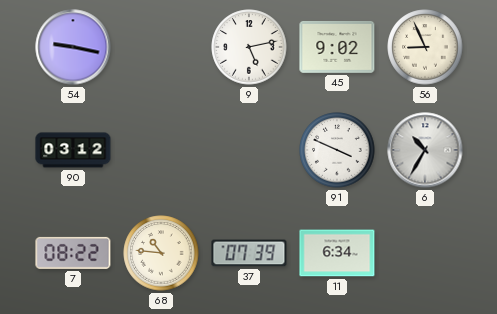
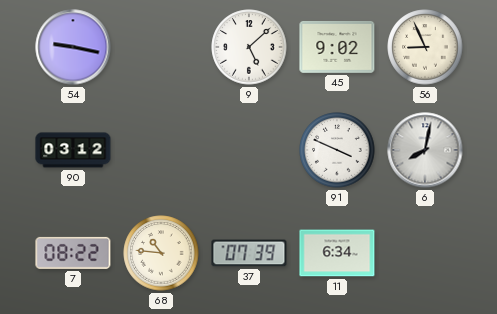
9: 5:13 -> 5:08
6: 10:35 -> 8:02
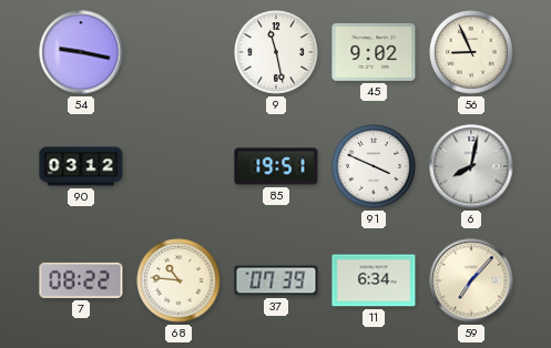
9: 5:08 -> 11:28
85: none -> 19:51
59: none -> 7:07
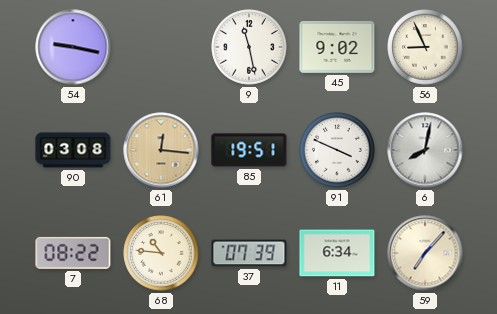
90: 03:12 -> 03:08
61: none -> 12:16
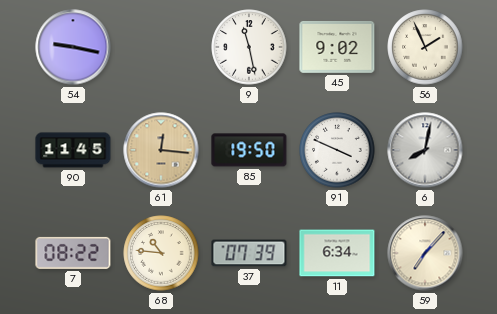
56: 8:56 -> 1:56
90: 03:08 -> 11:45
85: 19:51 -> 19:50
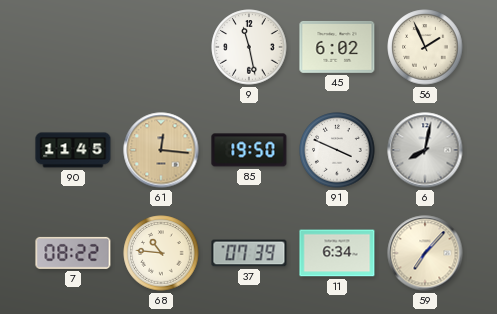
54: 9:17 -> none
45: 9:02 -> 6:02
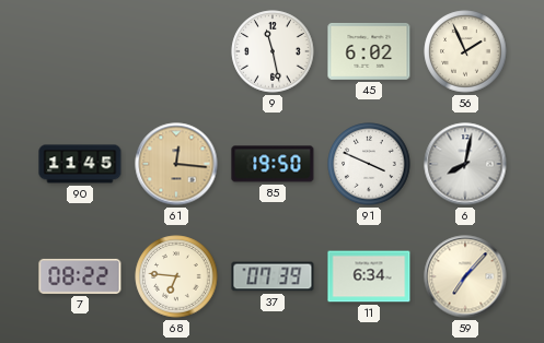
68: 10:46 -> 6:46
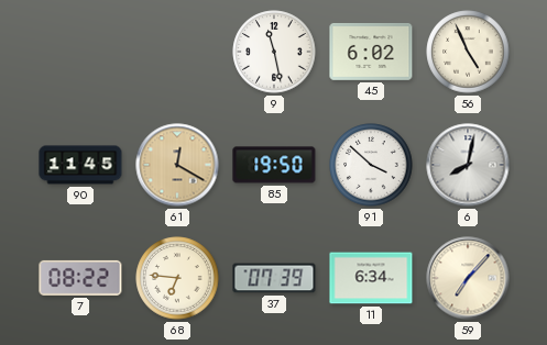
56: 1:56 -> 4:56
61: 12:16 -> 12:20
91: 3:49 -> 3:52
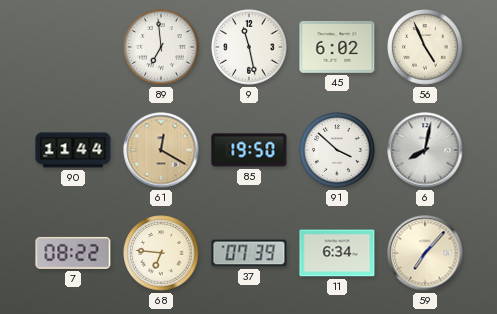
89: none -> 6:59
90: 11:45 -> 11:44
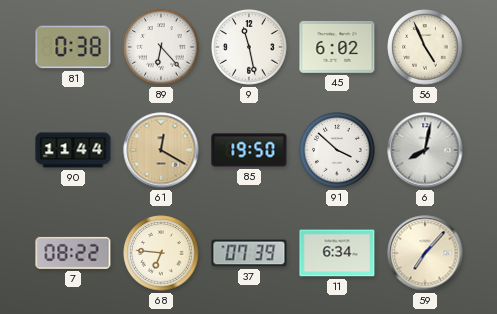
81: none -> 0:38
89: 6:59 -> 6:23
